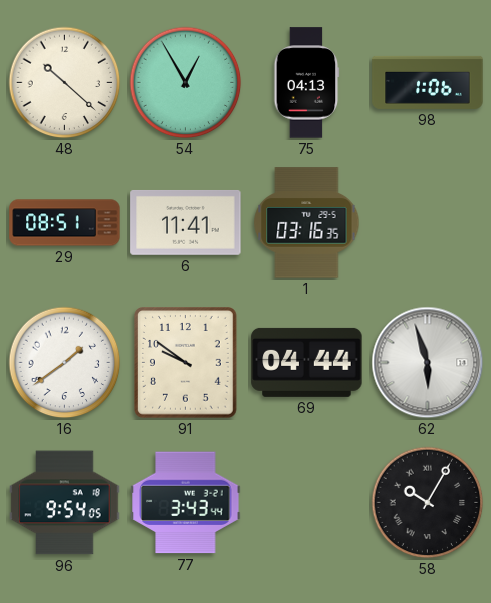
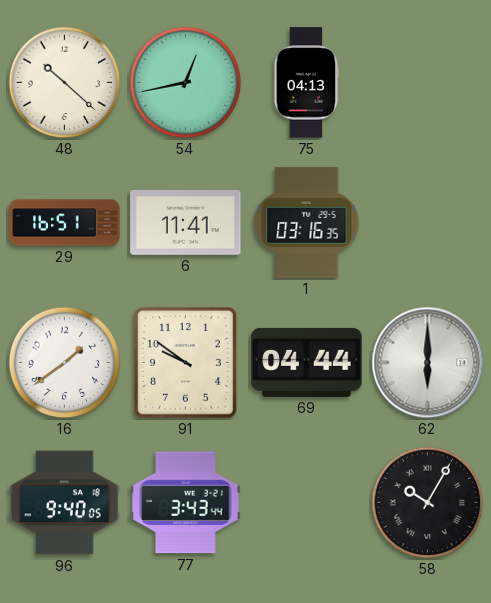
54: 12:55 -> 12:43
98: 1:06 -> none
29: 08:51 -> 16:51
62: 5:57 -> 6:00
96: 9:54 -> 9:40
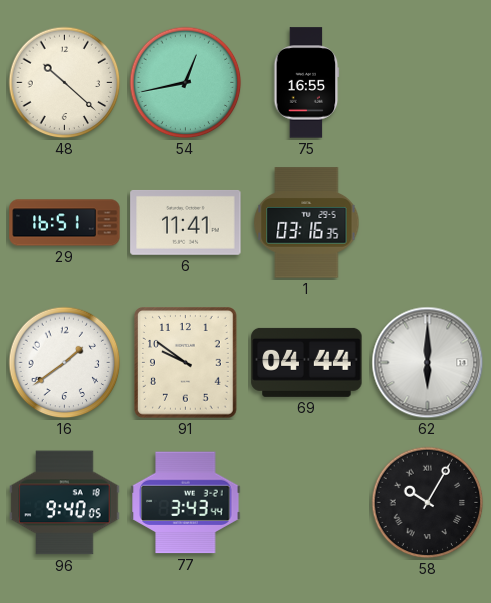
75: 04:13 -> 16:55
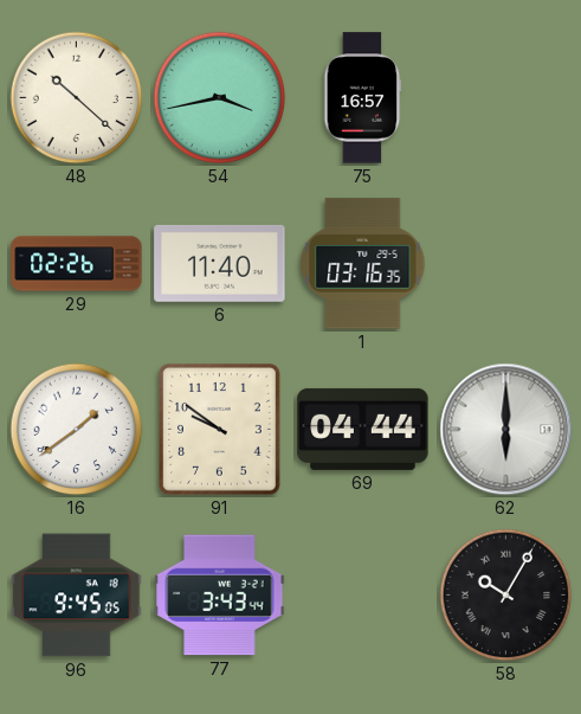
54: 12:43 -> 3:43
75: 16:55 -> 16:57
29: 16:51 -> 02:26
6: 11:41 -> 11:40
96: 9:40 -> 9:45
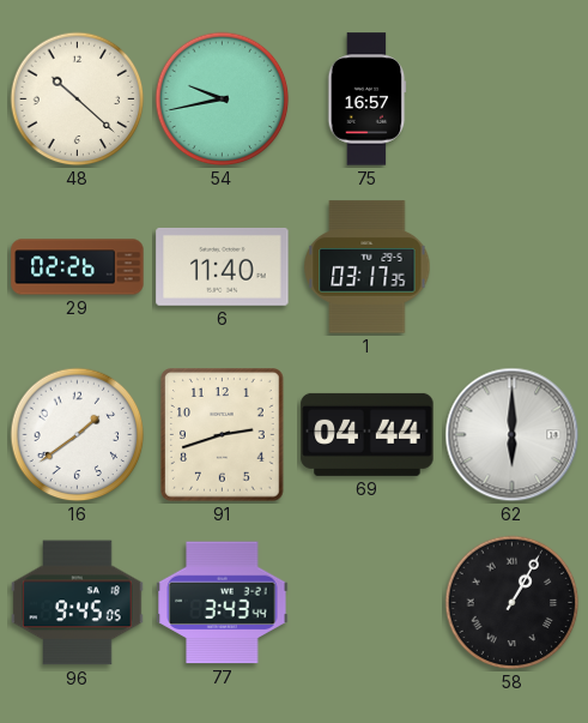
54: 3:43 -> 9:43
1: 03:16 -> 03:17
91: 9:51 -> 2:42
58: 10:05 -> 1:05
